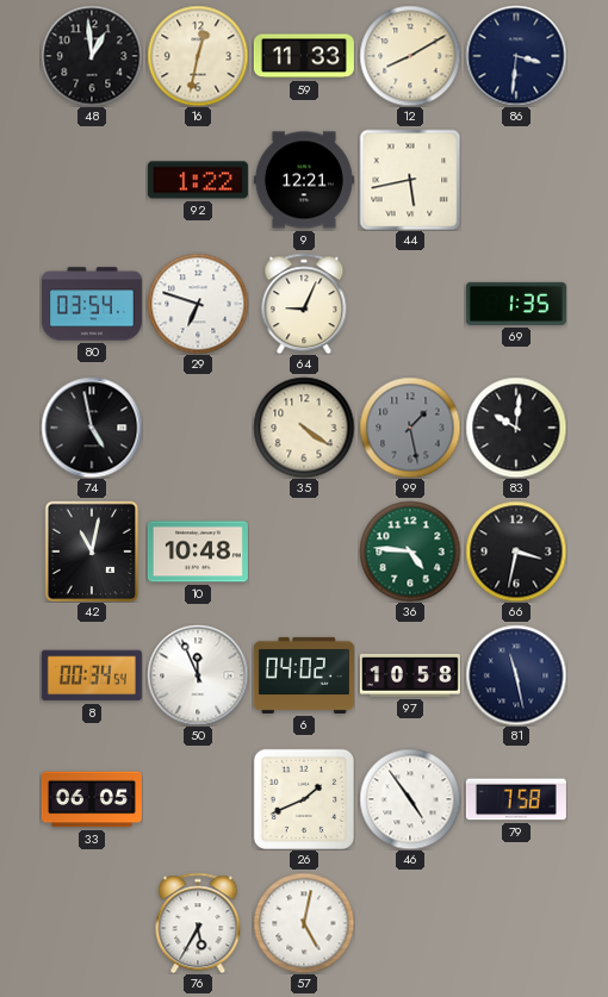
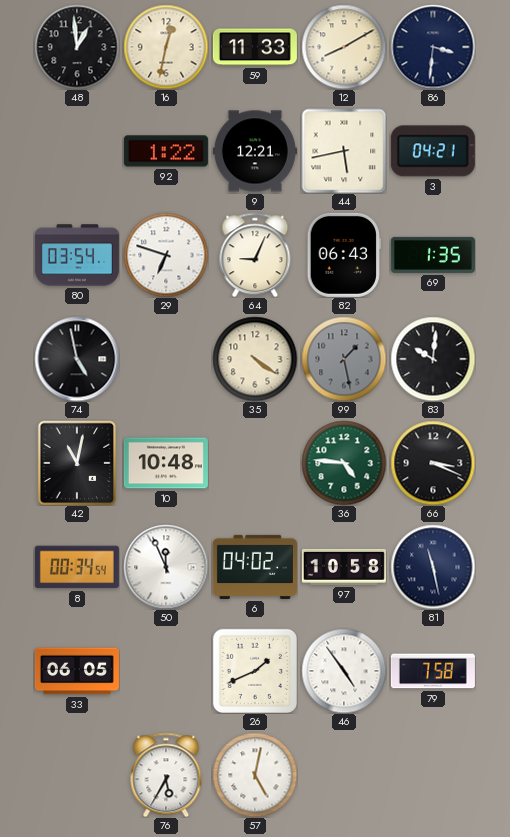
3: none -> 04:21
82: none -> 06:43
66: 3:32 -> 3:19
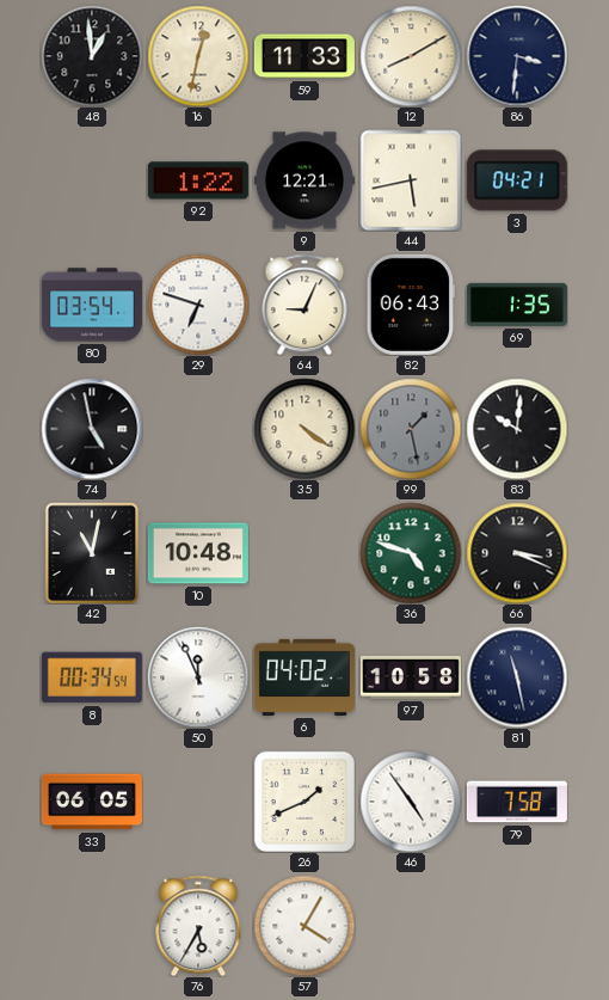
36: 4:46 -> 4:48
57: 5:02 -> 4:05
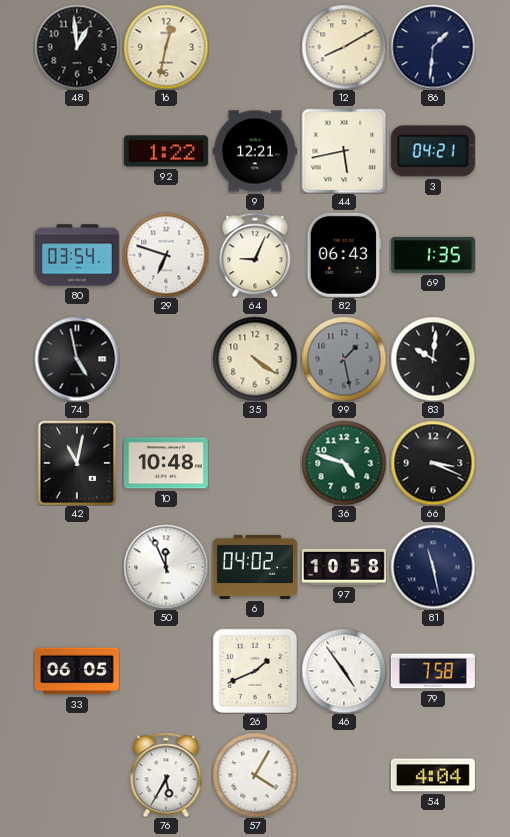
59: 11:33 -> none
86: 3:31 -> 1:31
8: 00:34 -> none
54: none -> 4:04
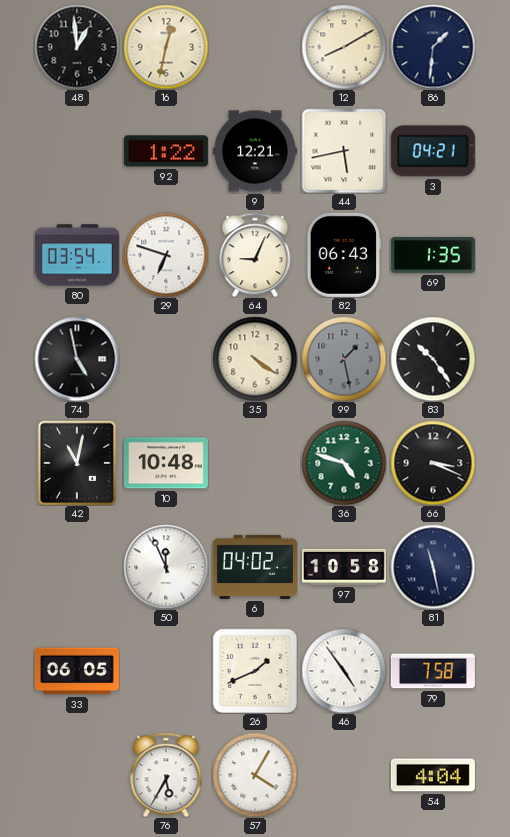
83: 10:01 -> 10:24
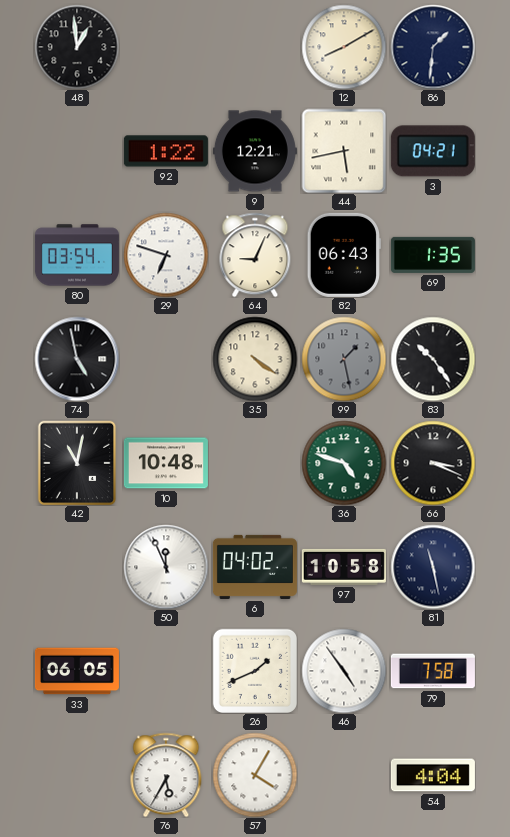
16: 12:32 -> none
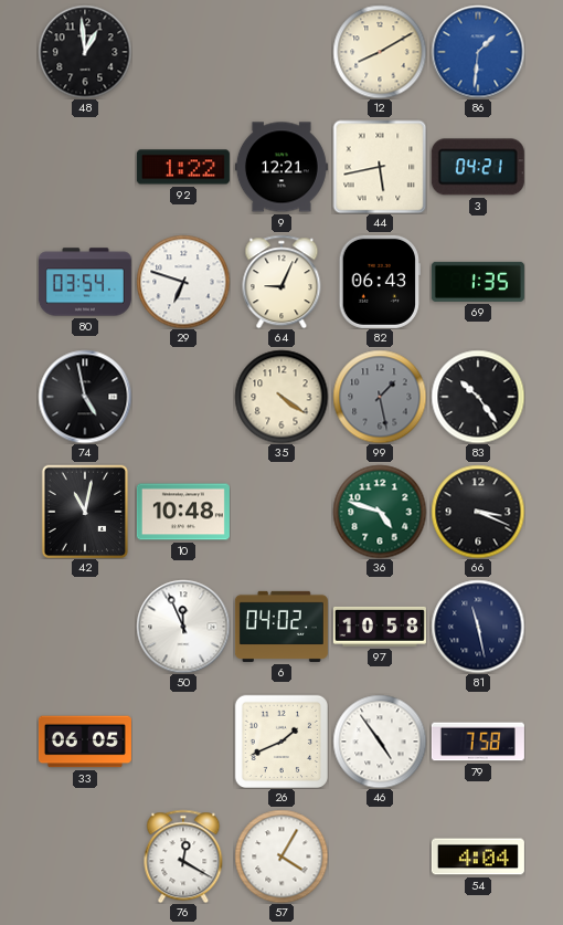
86 dial: navy -> blue
76: 5:35 -> 12:20
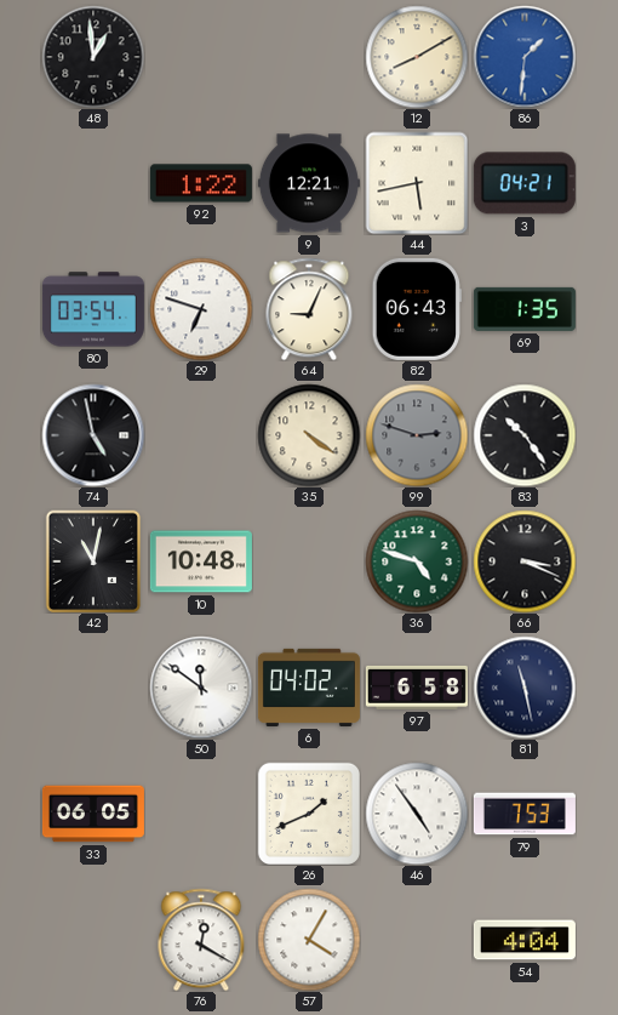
99: 1:28 -> 2:48
50: 11:56 -> 11:51
97: 10:58 -> 6:58
79: 7:58 -> 7:53
